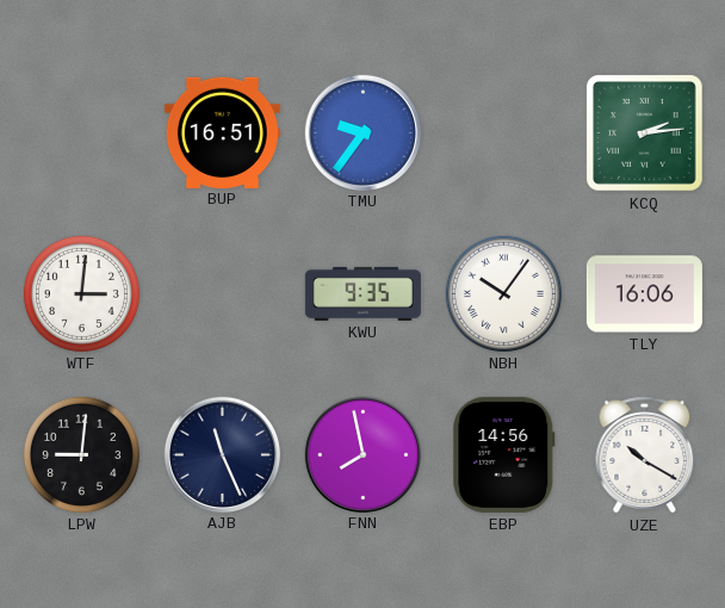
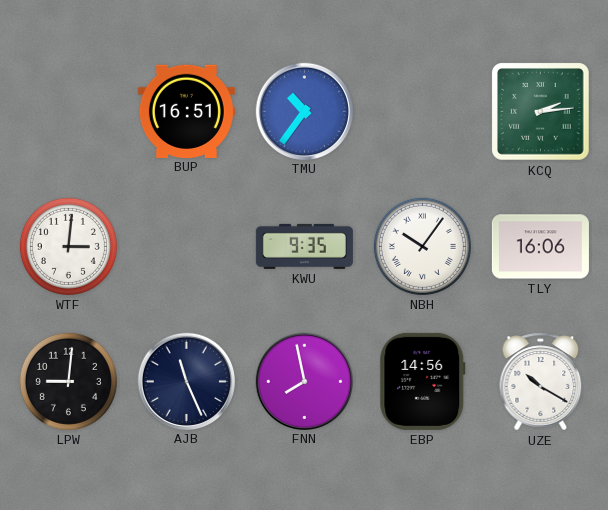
TMU: 9:36 -> 10:36
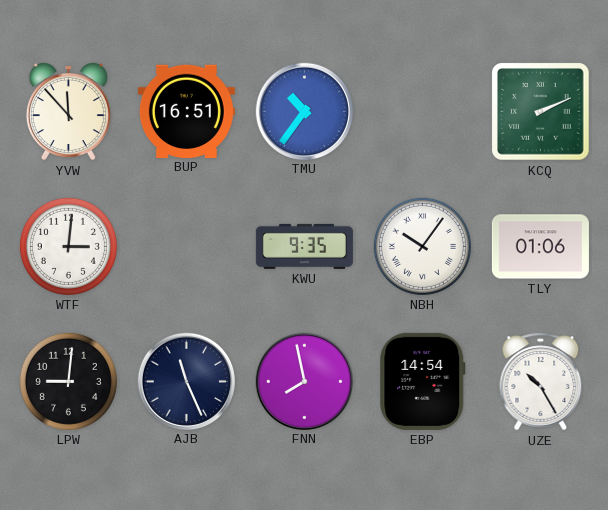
YVW: none -> 11:53
KCQ: 2:14 -> 2:11
TLY: 16:06 -> 01:06
EBP: 14:56 -> 14:54
UZE: 10:20 -> 10:25
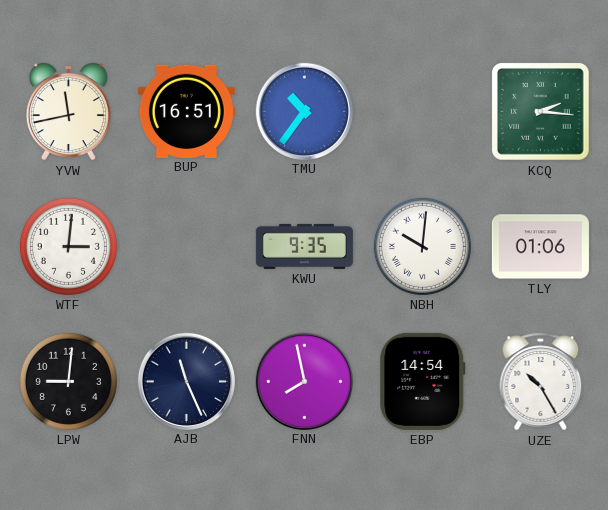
YVW: 11:53 -> 11:43
KCQ: 2:11 -> 2:16
NBH: 10:06 -> 10:01
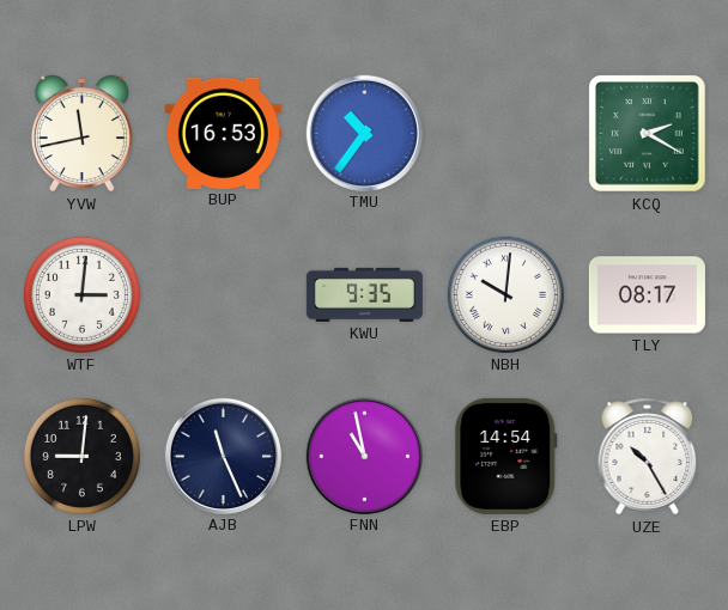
BUP: 16:51 -> 16:53
KCQ: 2:16 -> 2:20
TLY: 01:06 -> 08:17
FNN: 7:58 -> 10:58
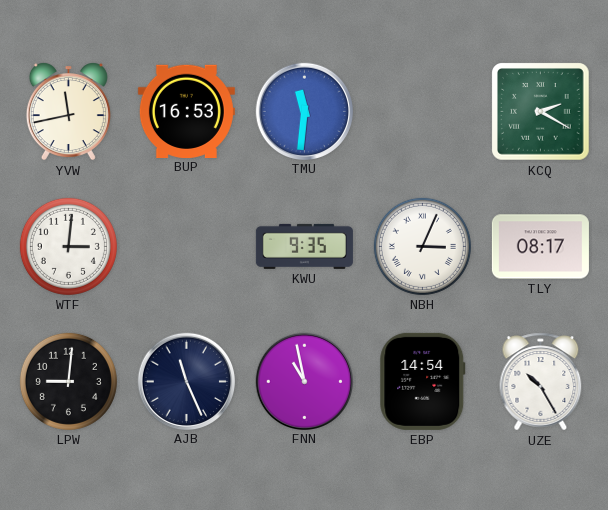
TMU: 10:36 -> 11:31
NBH: 10:01 -> 3:04
